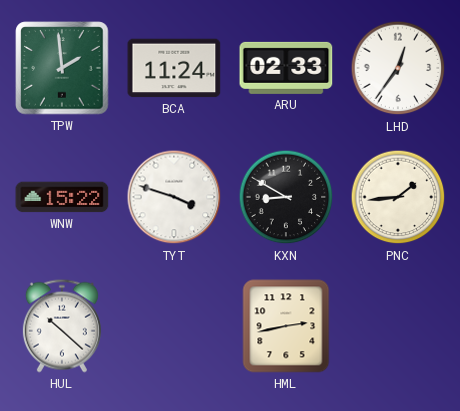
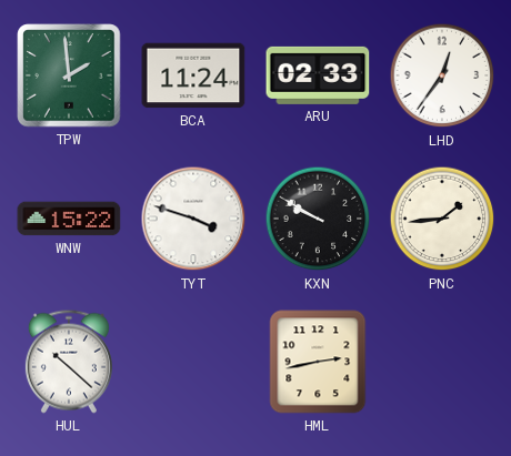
KXN: 8:50 -> 9:50
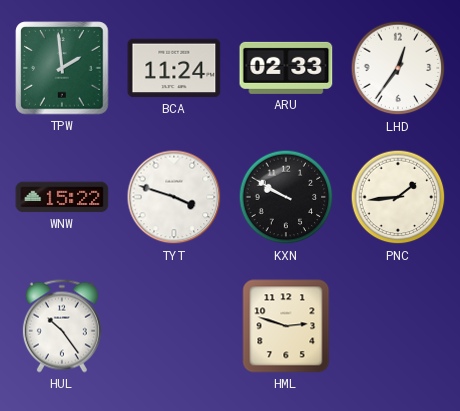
HUL: 10:22 -> 10:24
HML: 2:43 -> 2:48
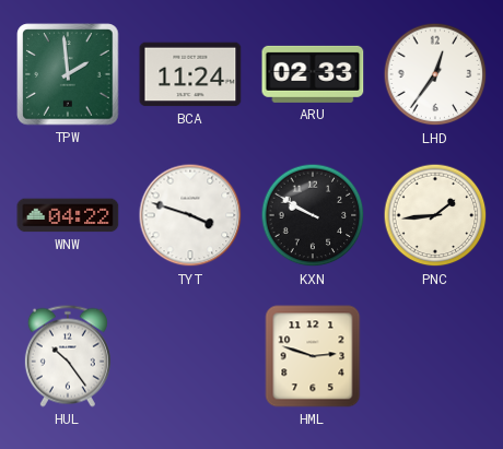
WNW: 15:22 -> 04:22
